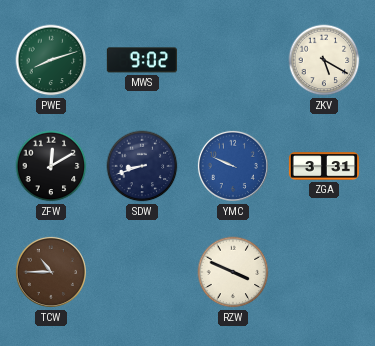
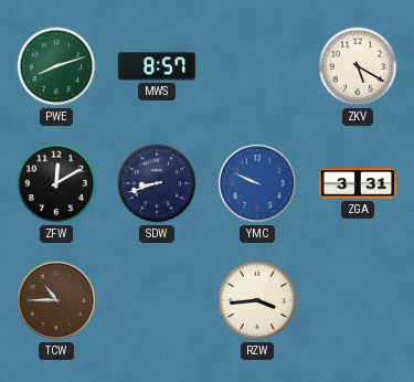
MWS: 9:02 -> 8:57
RZW: 3:49 -> 3:44
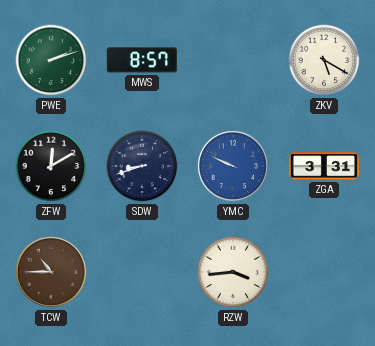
PWE: 8:12 -> 2:12
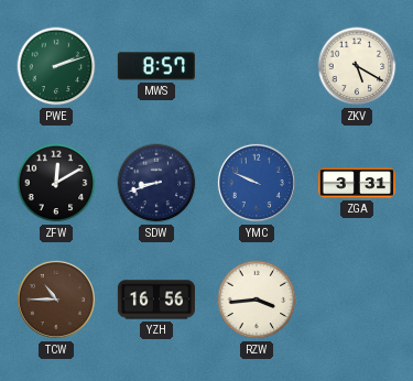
YZH: none -> 16:56
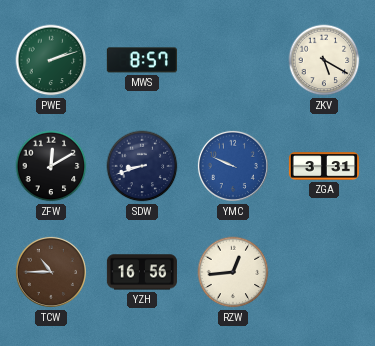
RZW: 3:44 -> 12:44
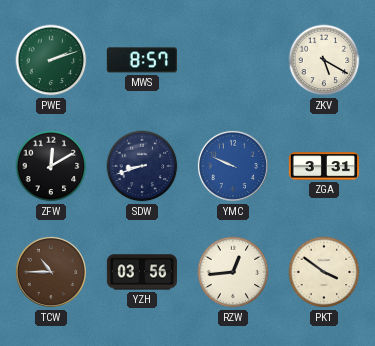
YZH: 16:56 -> 03:56
PKT: none -> 3:51
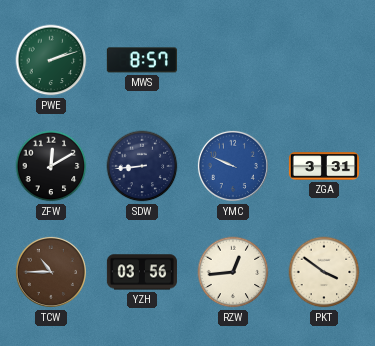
ZKV: 5:20 -> none
SDW: 8:42 -> 8:44
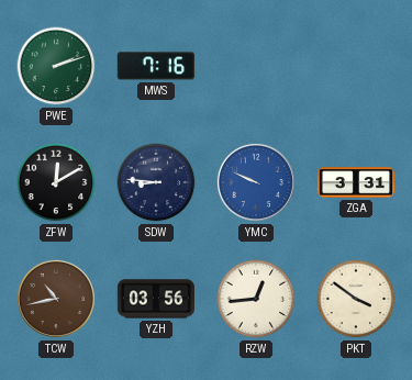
MWS: 8:57 -> 7:16
SDW: 8:44 -> 8:46
TCW: 10:45 -> 10:43
